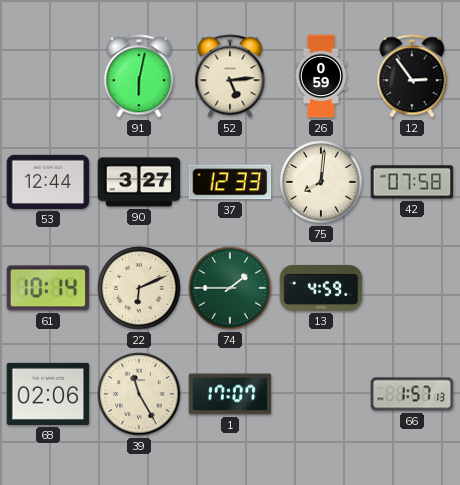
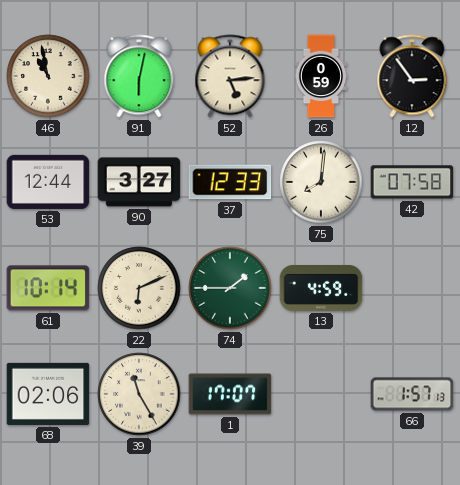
46: none -> 10:58
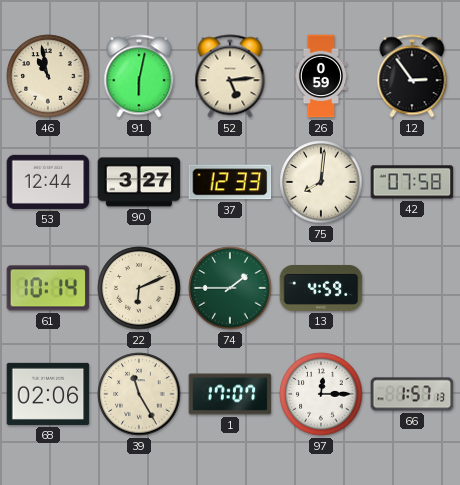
97: none -> 12:15
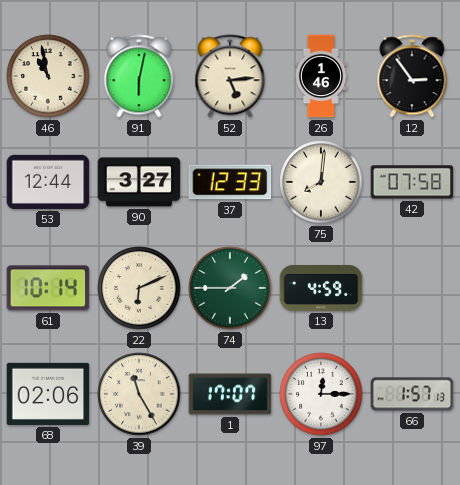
26: 0:59 -> 1:46
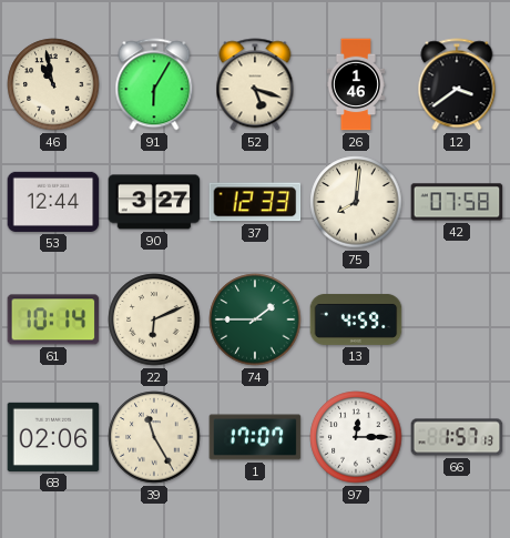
91: 6:02 -> 6:05
52: 5:14 -> 5:18
12: 2:54 -> 3:39
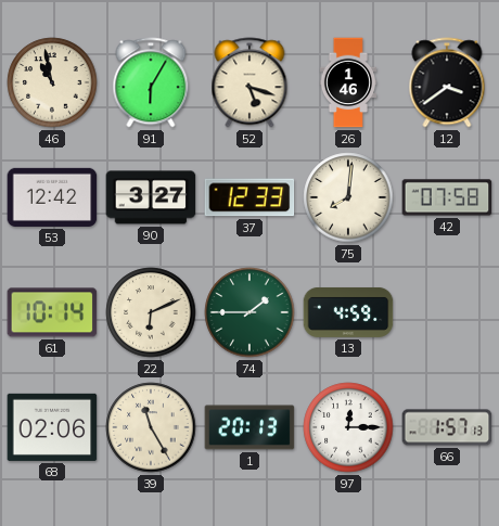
53: 12:44 -> 12:42
1: 17:07 -> 20:13
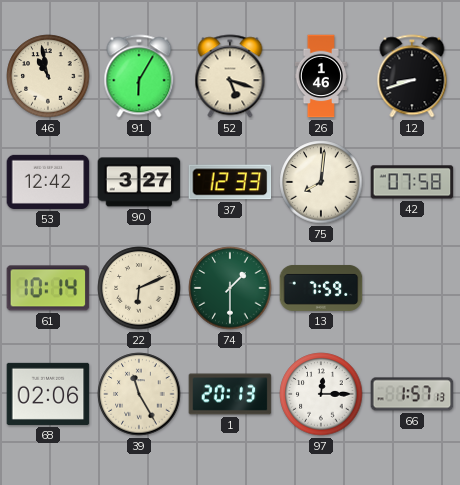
12: 3:39 -> 8:42
74: 1:45 -> 1:30
13: 4:59 -> 7:59
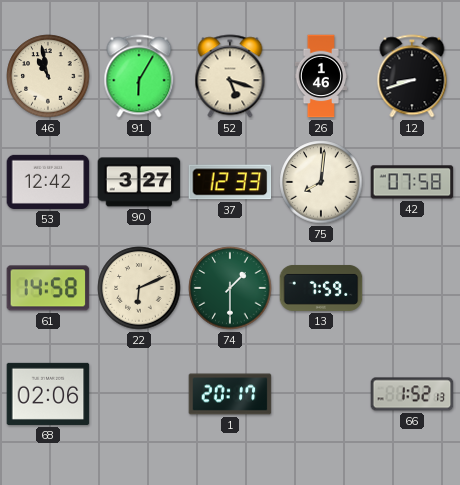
61: 10:14 -> 14:58
39: 11:25 -> none
1: 20:13 -> 20:17
97: 12:15 -> none
66: 1:57 -> 1:52
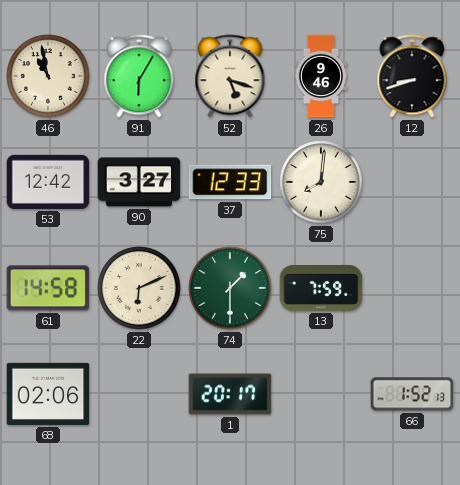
26: 1:46 -> 9:46
42: 07:58 -> none
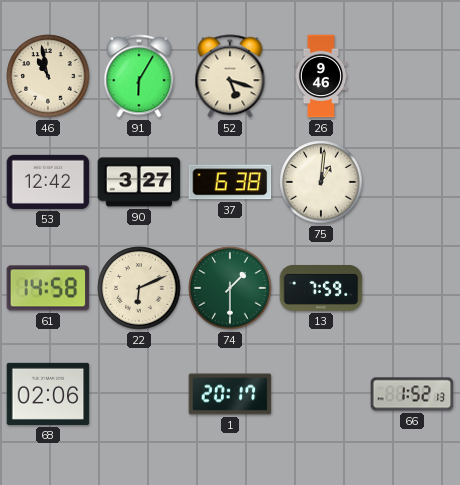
12: 8:42 -> none
37: 12:33 -> 6:38
75: 8:01 -> 1:01
